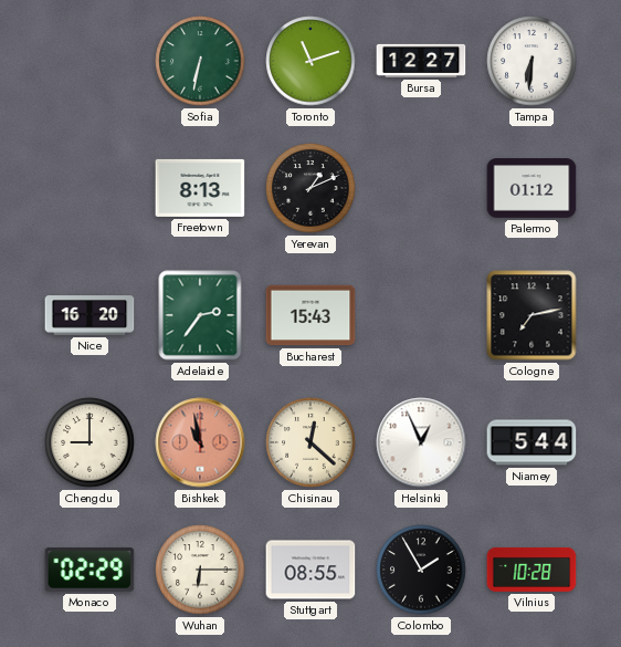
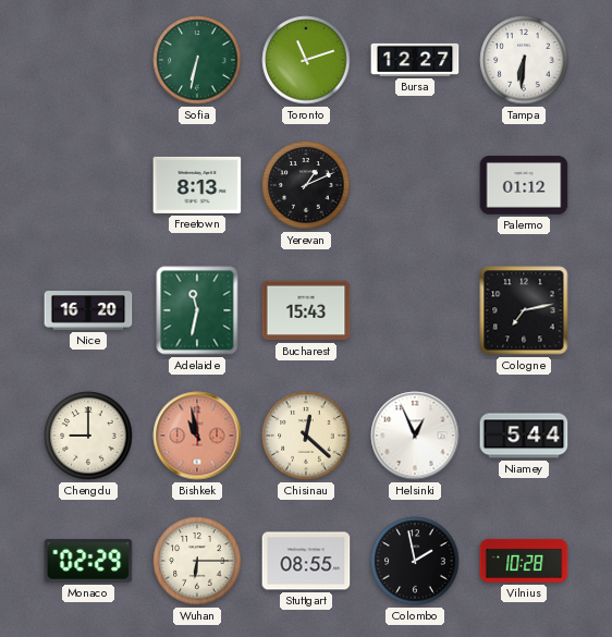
Adelaide: 2:36 -> 11:32
Colombo: 1:55 -> 1:58
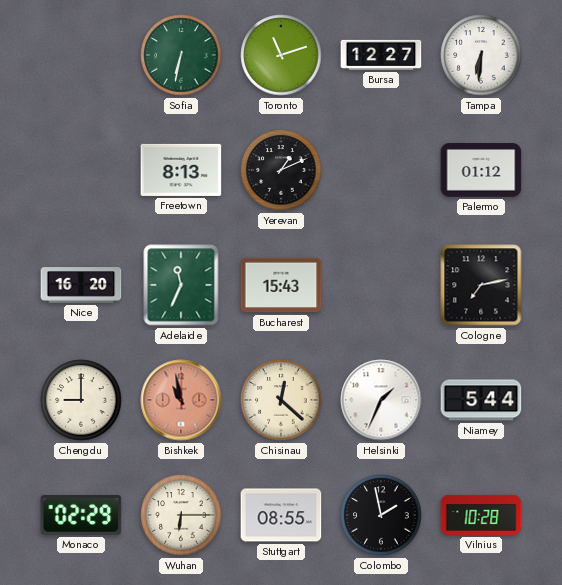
Adelaide: 11:32 -> 11:34
Helsinki: 12:56 -> 1:34
